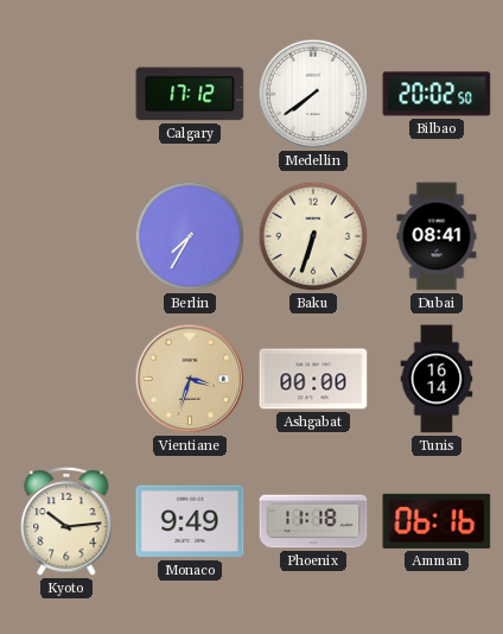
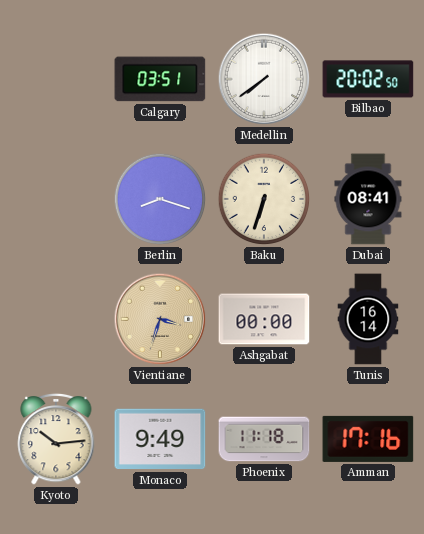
Calgary: 17:12 -> 03:51
Berlin: 7:35 -> 8:18
Amman: 06:16 -> 17:16
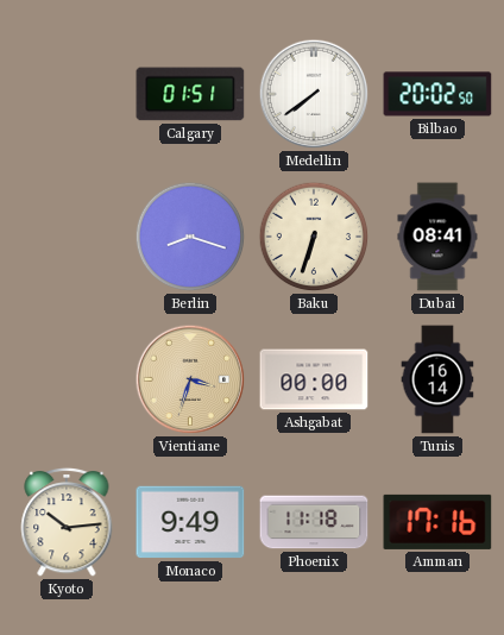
Calgary: 03:51 -> 01:51
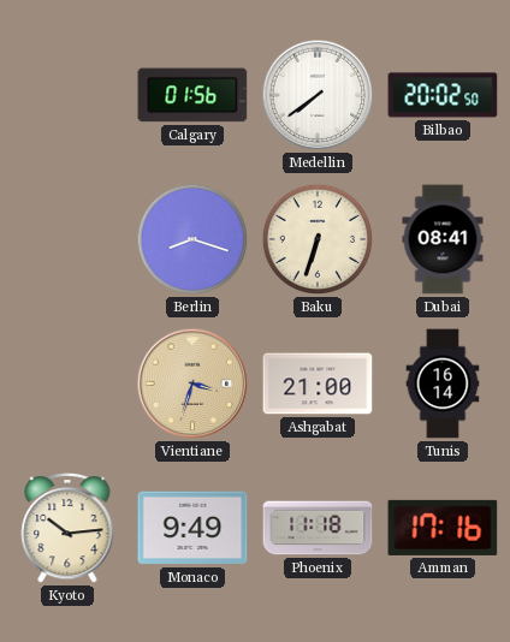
Calgary: 01:51 -> 01:56
Ashgabat: 00:00 -> 21:00
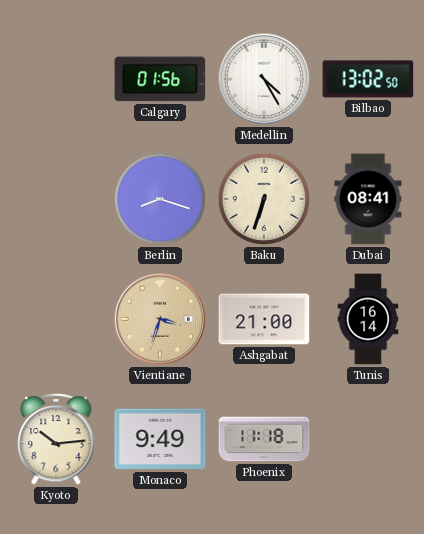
Medellin: 7:39 -> 4:25
Bilbao: 20:02 -> 13:02
Amman: 17:16 -> none
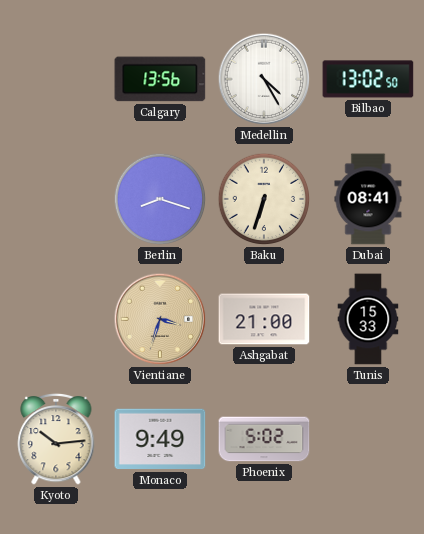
Calgary: 01:56 -> 13:56
Tunis: 16:14 -> 15:33
Phoenix: 11:18 -> 5:02
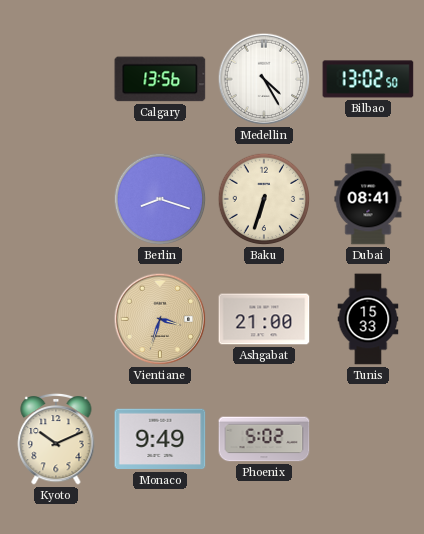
Kyoto: 10:14 -> 10:11
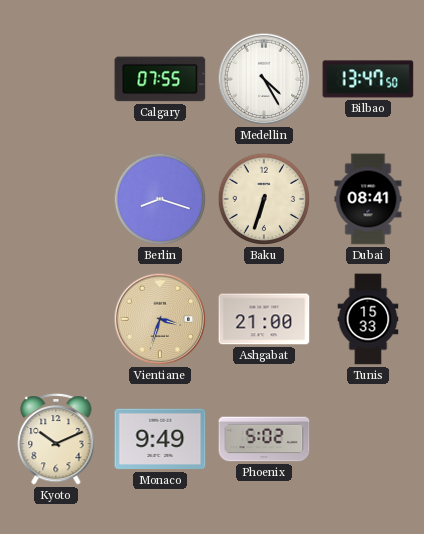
Calgary: 13:56 -> 07:55
Bilbao: 13:02 -> 13:47
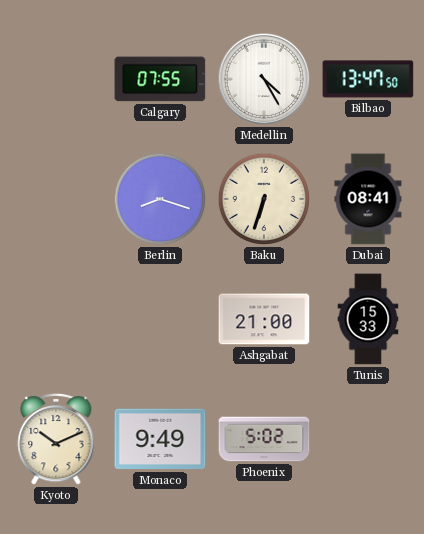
Vientiane: 3:33 -> none
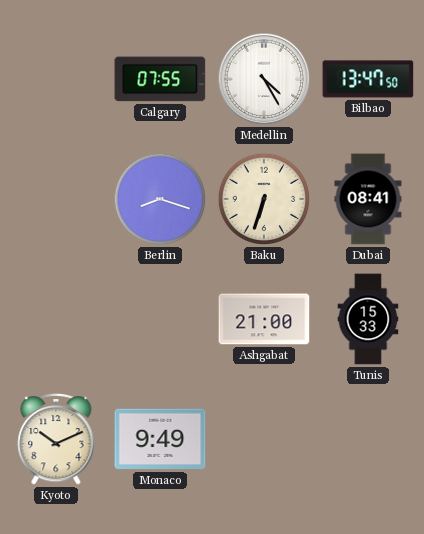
Phoenix: 5:02 -> none
